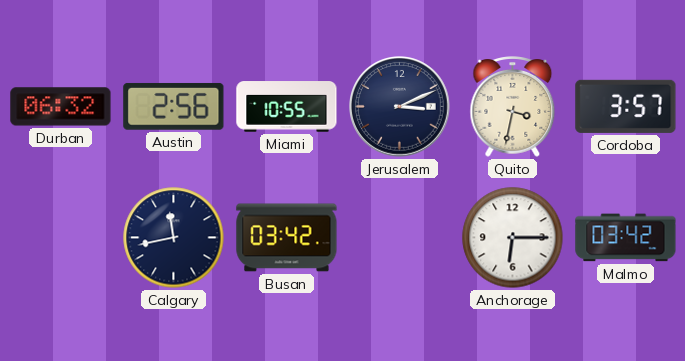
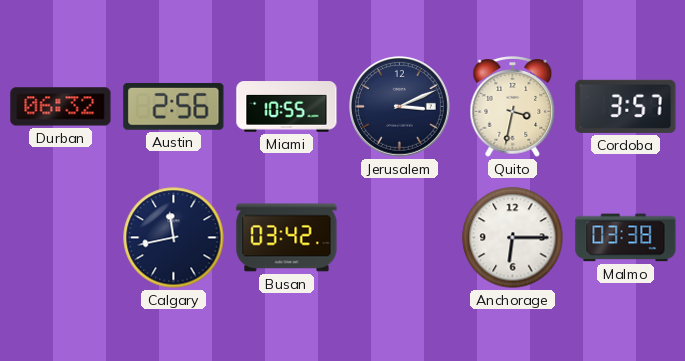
Malmo: 03:42 -> 03:38
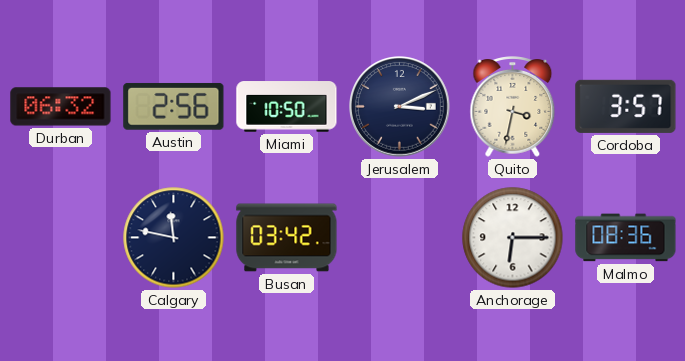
Miami: 10:55 -> 10:50
Calgary: 11:43 -> 11:47
Malmo: 03:38 -> 08:36
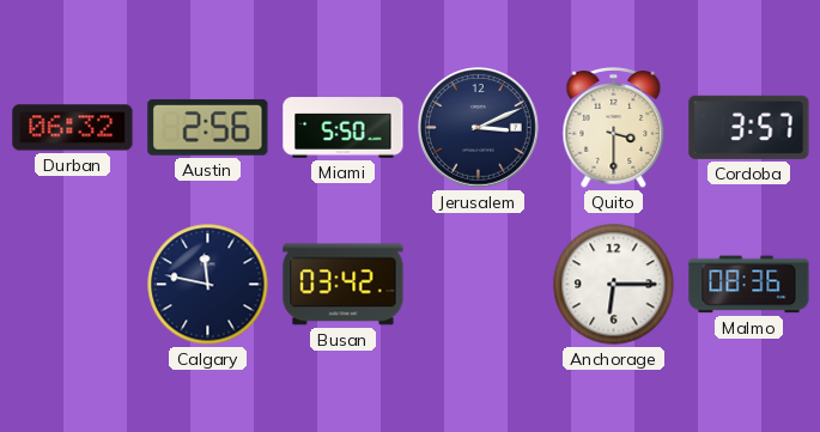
Miami: 10:50 -> 5:50
Quito: 3:32 -> 3:30
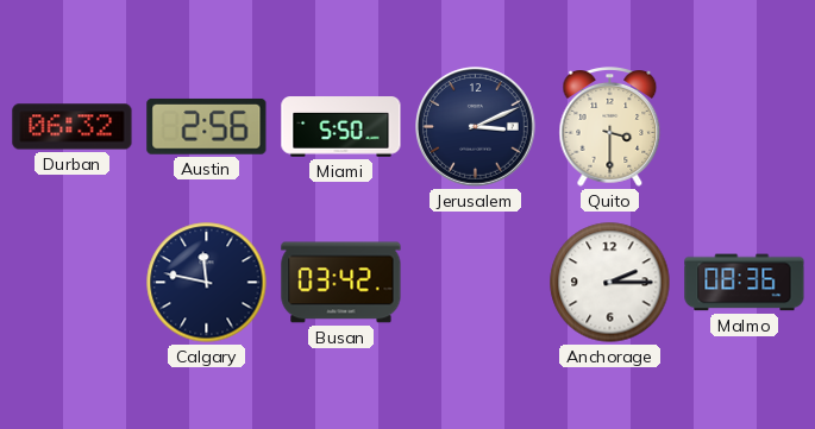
Cordoba: 3:57 -> none
Anchorage: 6:15 -> 2:15
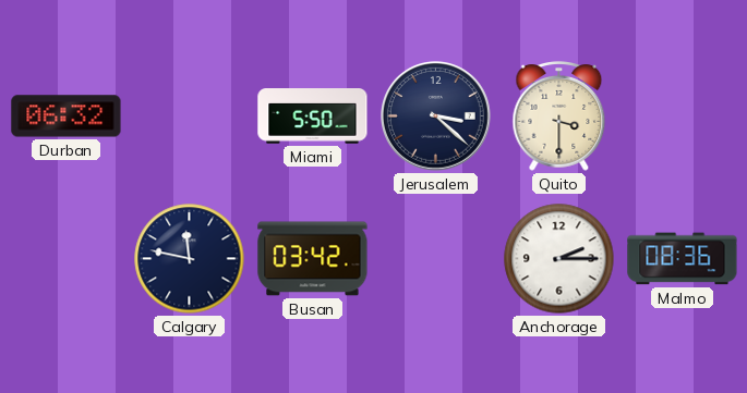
Austin: 2:56 -> none
Jerusalem: 3:11 -> 3:22
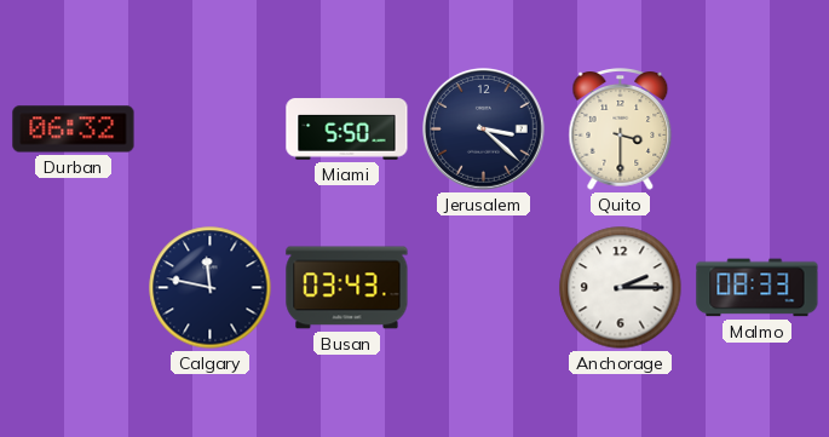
Busan: 03:42 -> 03:43
Malmo: 08:36 -> 08:33
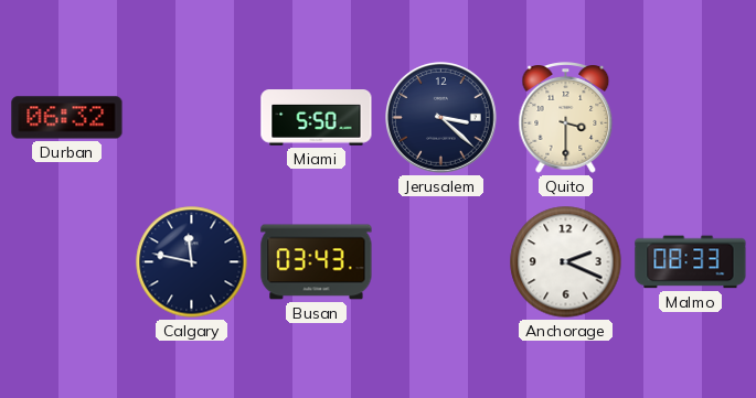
Anchorage: 2:15 -> 2:19
